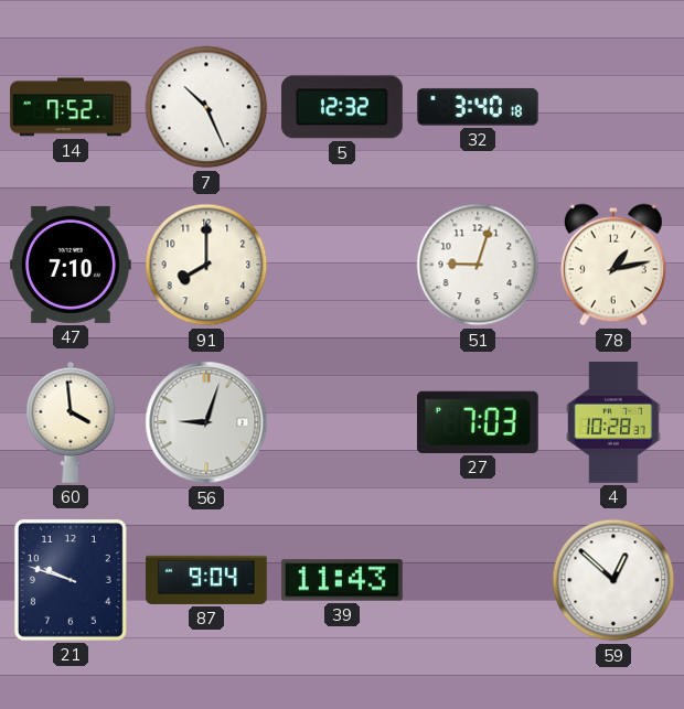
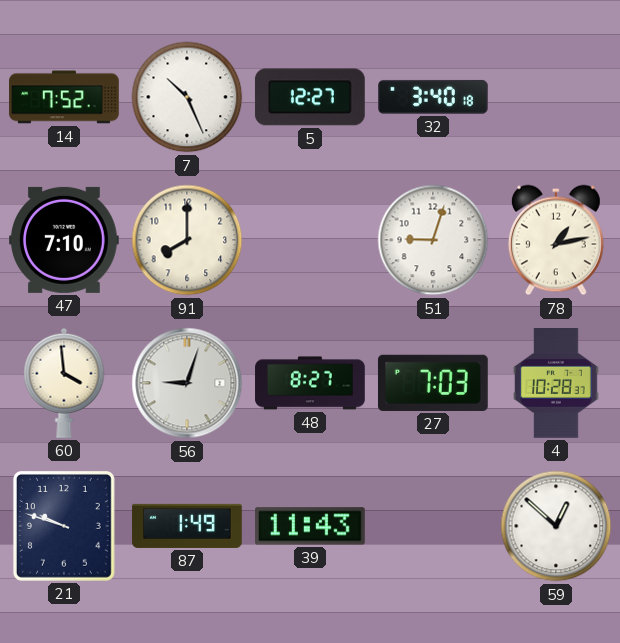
5: 12:32 -> 12:27
48: none -> 8:27
87: 9:04 -> 1:49
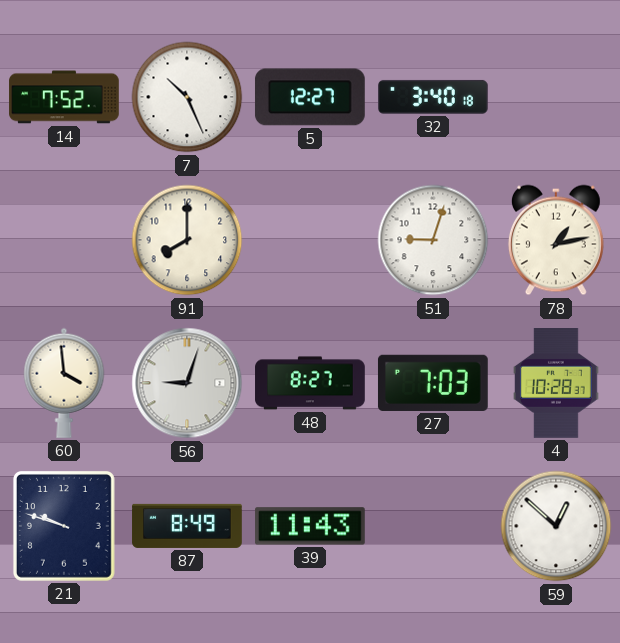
47: 7:10 -> none
87: 1:49 -> 8:49
